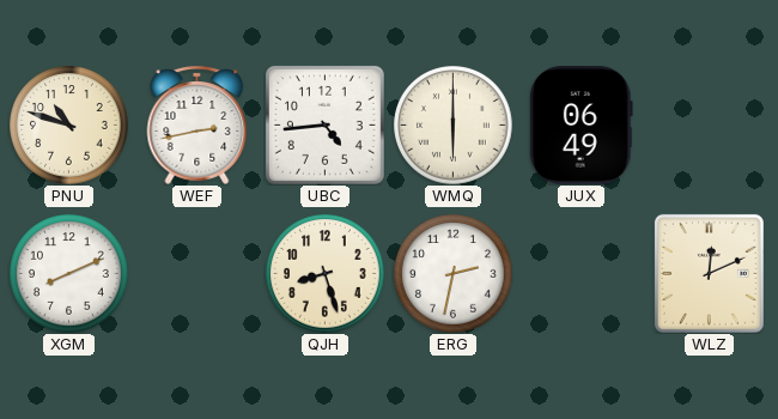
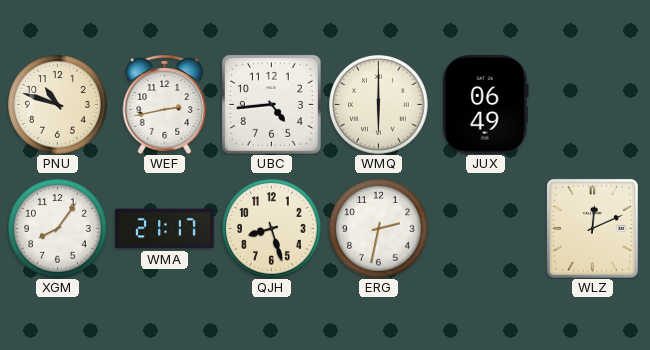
XGM: 8:11 -> 8:06
WMA: none -> 21:17
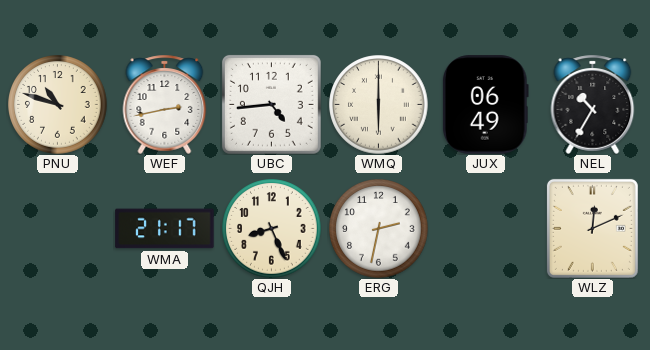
NEL: none -> 10:35
XGM: 8:06 -> none
QJH: 8:27 -> 8:26
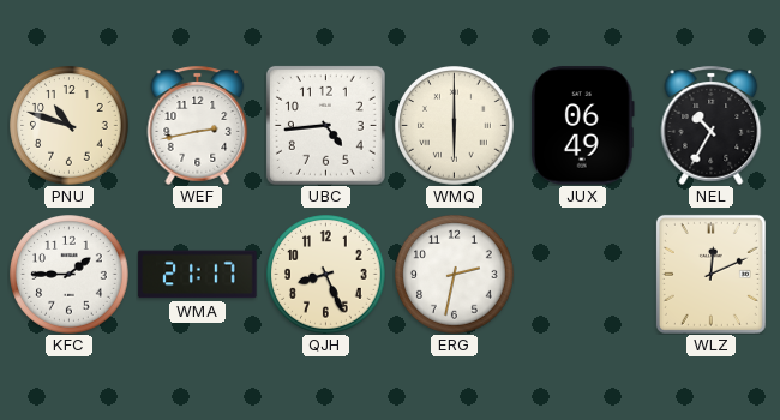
KFC: none -> 1:45
